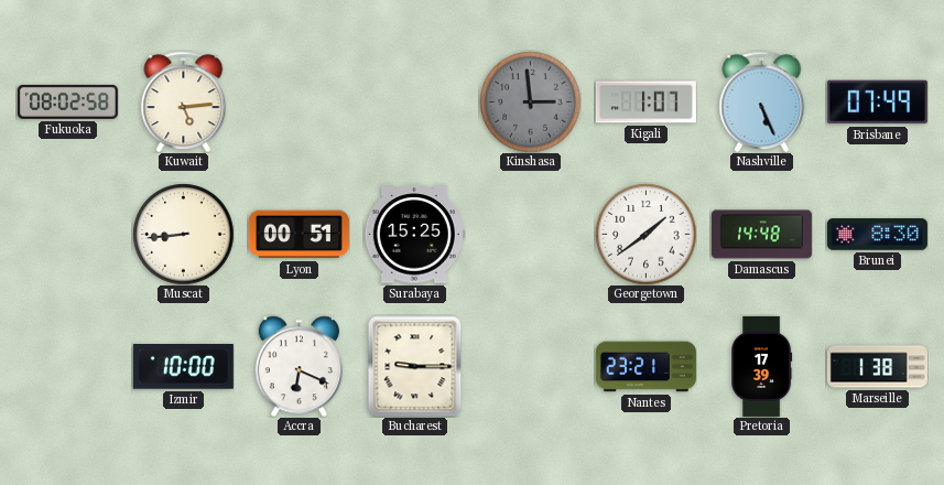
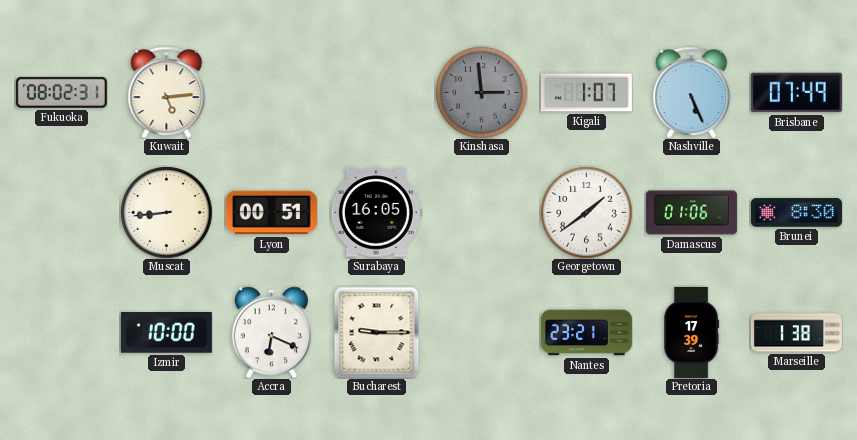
Fukuoka: 08:02:58 -> 08:02:31
Surabaya: 15:25 -> 16:05
Damascus: 14:48 -> 01:06
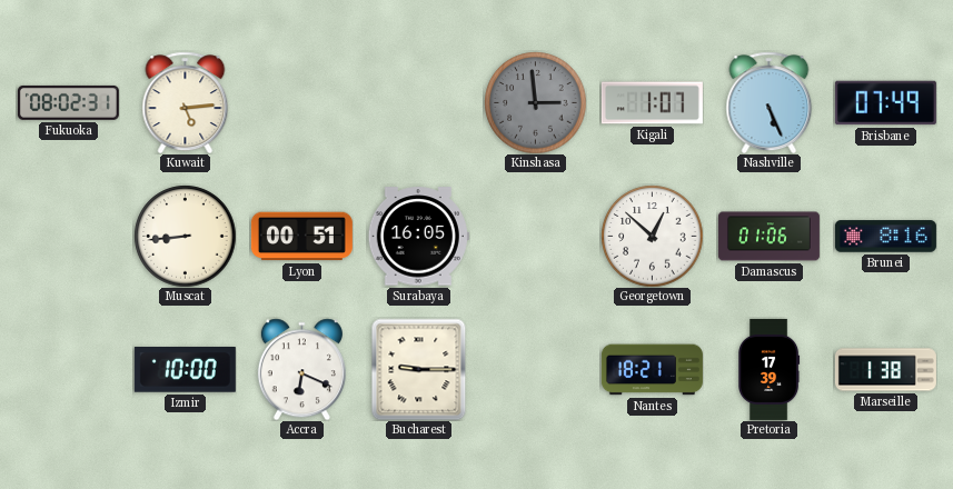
Georgetown: 1:39 -> 12:52
Brunei: 8:30 -> 8:16
Nantes: 23:21 -> 18:21
